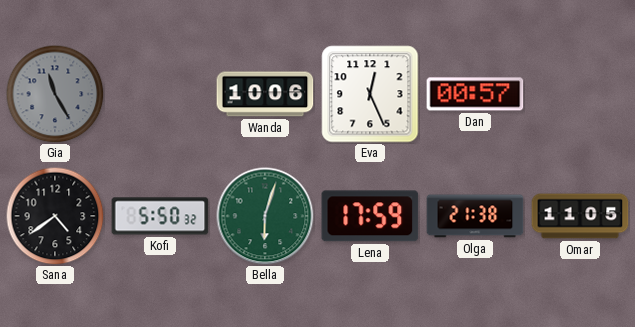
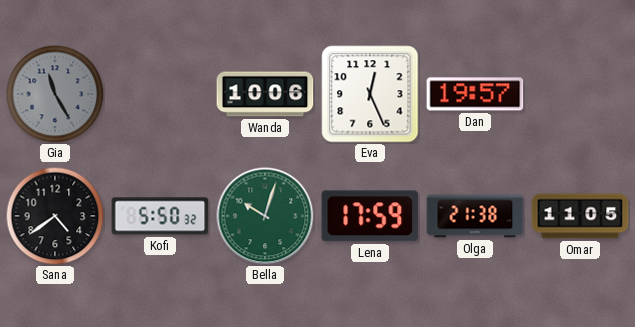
Dan: 00:57 -> 19:57
Bella: 6:03 -> 10:03
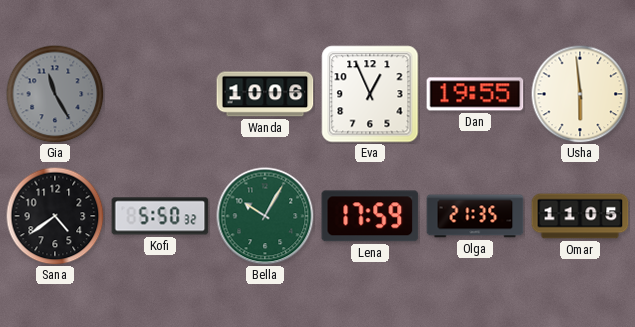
Eva: 12:26 -> 12:56
Dan: 19:57 -> 19:55
Usha: none -> 5:59
Bella: 10:03 -> 10:05
Olga: 21:38 -> 21:35
